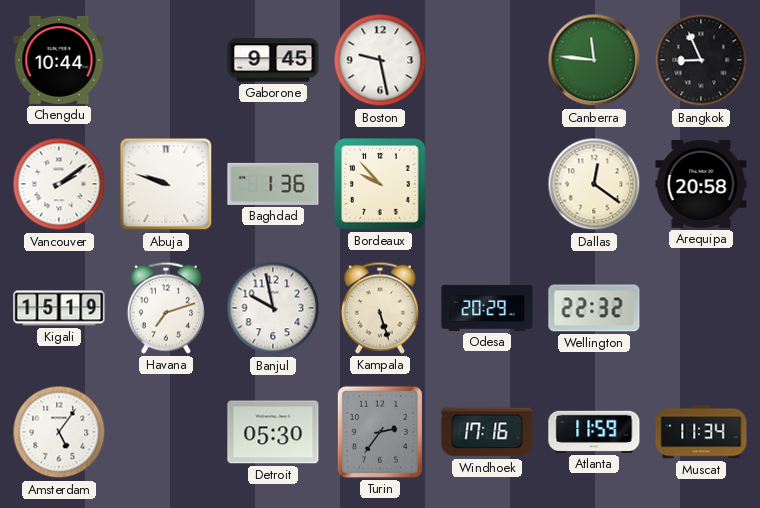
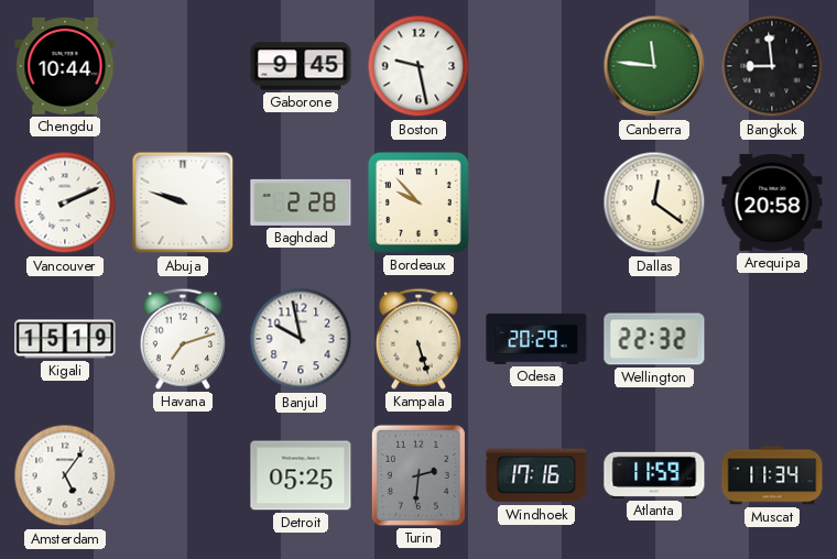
Bangkok: 8:56 -> 8:59
Vancouver: 2:09 -> 2:11
Baghdad: 1:36 -> 2:28
Detroit: 05:30 -> 05:25
Turin: 2:36 -> 2:31
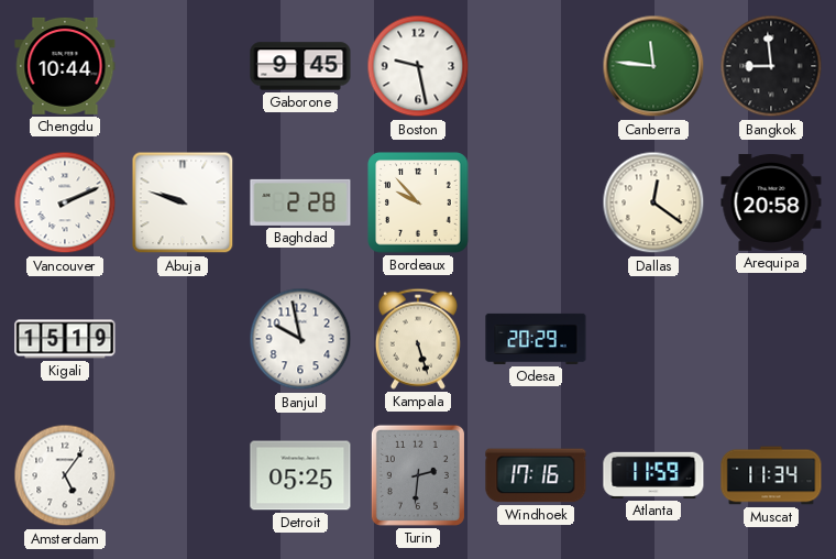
Havana: 7:12 -> none
Wellington: 22:32 -> none
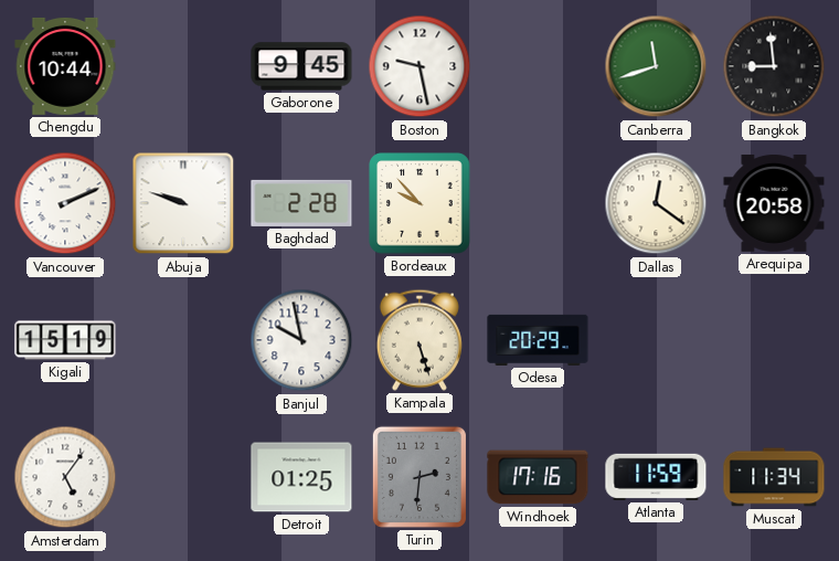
Canberra: 11:46 -> 11:42
Detroit: 05:25 -> 01:25
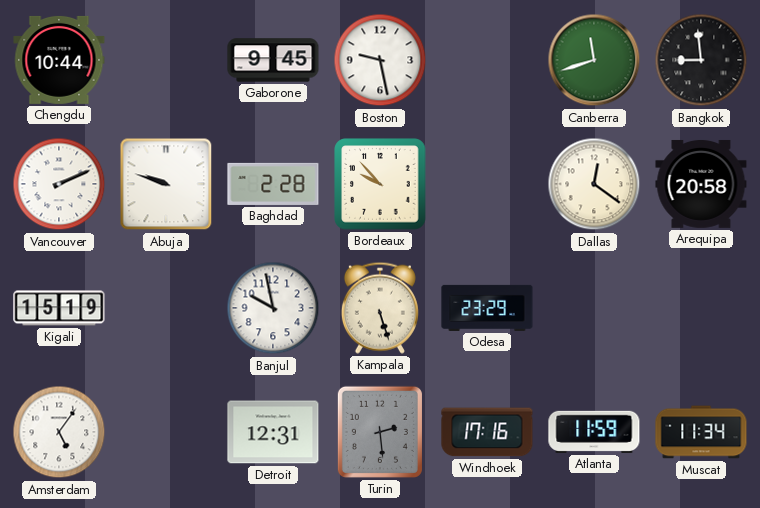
Odesa: 20:29 -> 23:29
Detroit: 01:25 -> 12:31
Turin: 2:31 -> 2:29
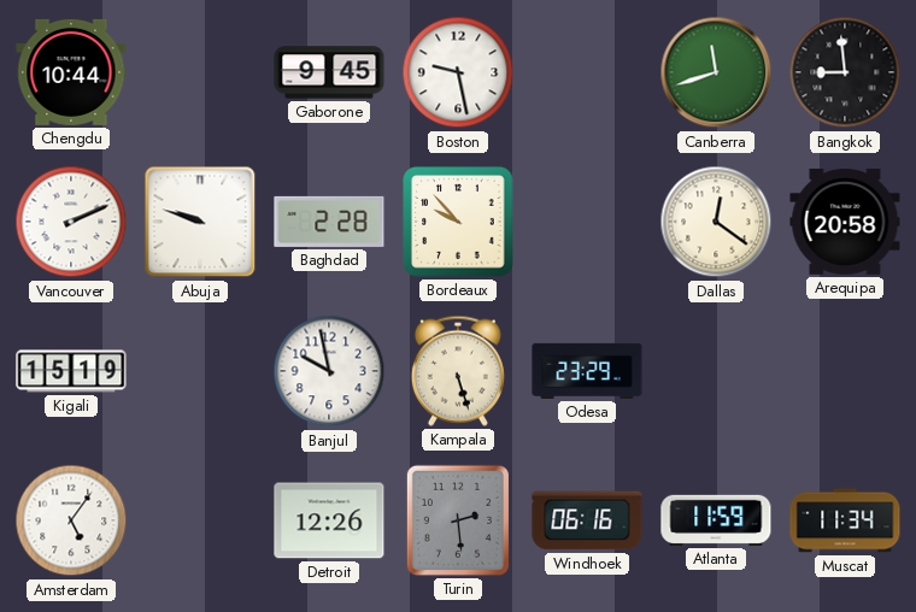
Detroit: 12:31 -> 12:26
Windhoek: 17:16 -> 06:16
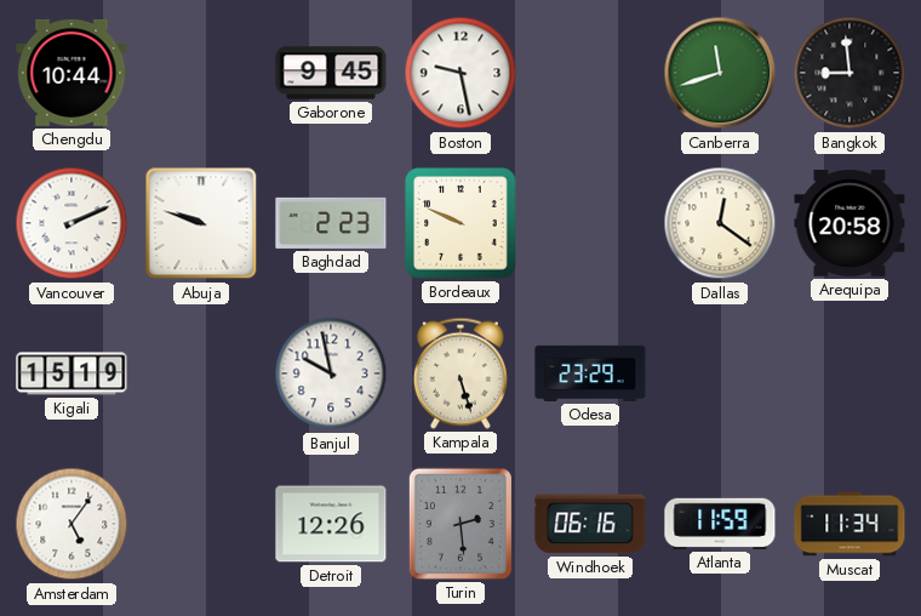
Baghdad: 2:28 -> 2:23
Bordeaux: 9:53 -> 9:49
